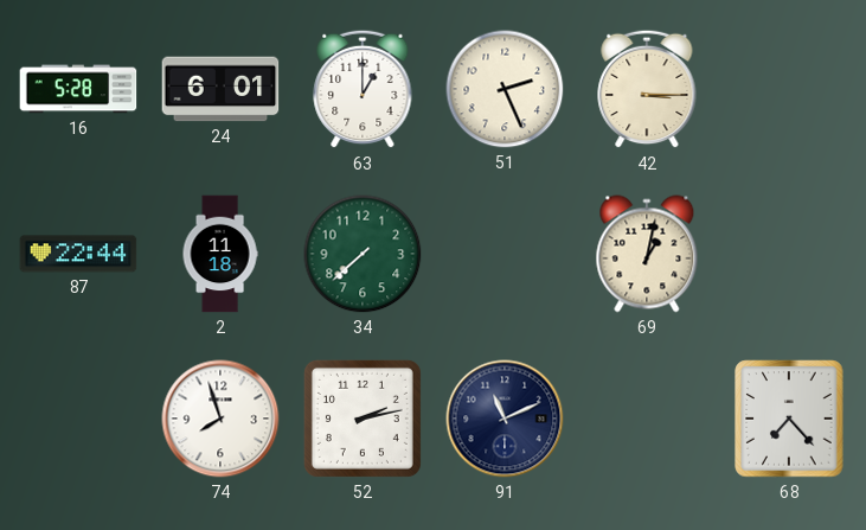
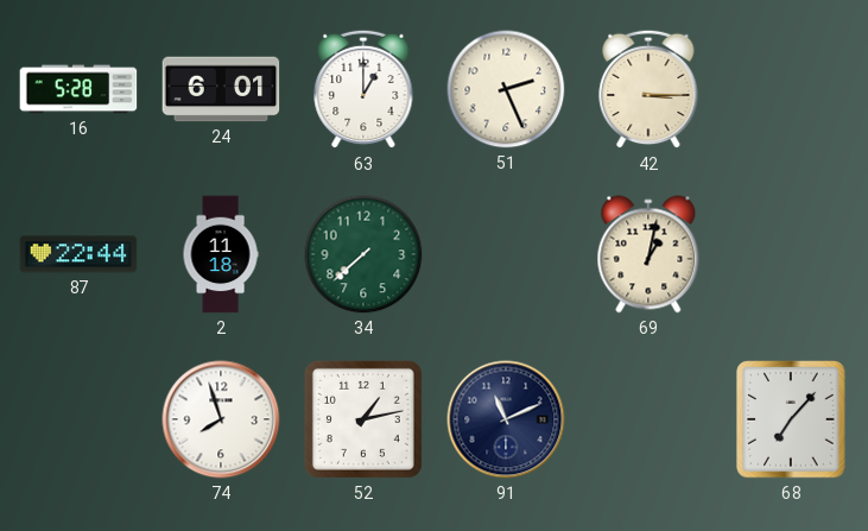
52: 2:13 -> 1:13
68: 7:23 -> 7:07
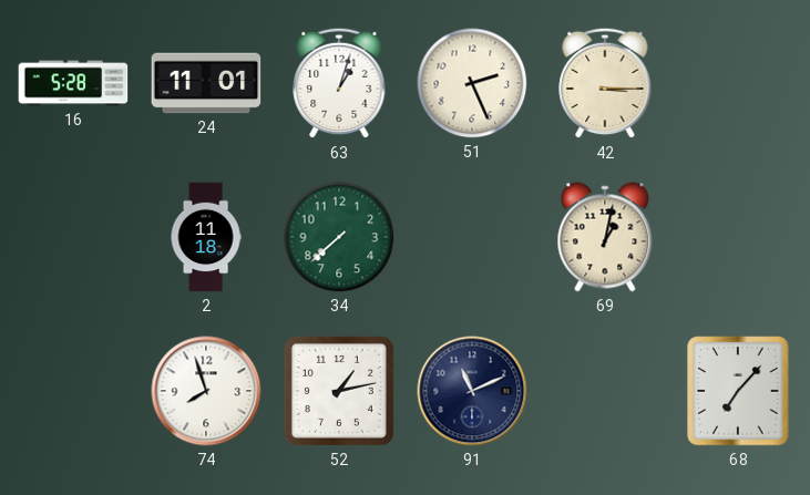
24: 6:01 -> 11:01
63: 1:00 -> 1:03
87: 22:44 -> none
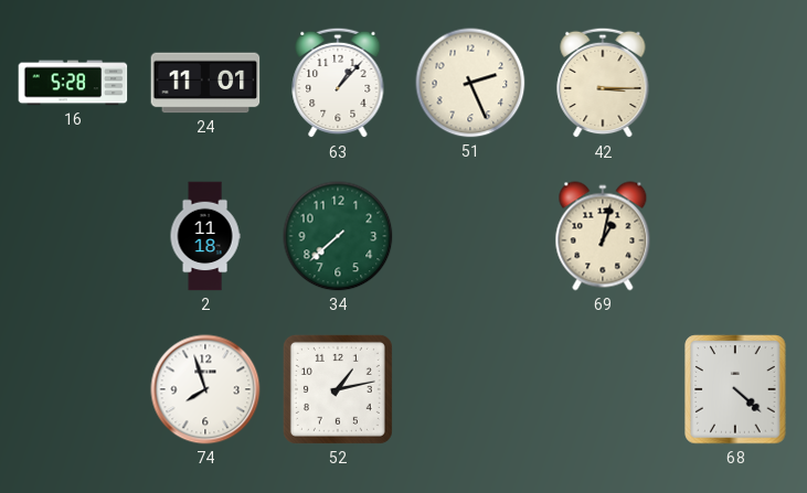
63: 1:03 -> 1:07
91: 11:11 -> none
68: 7:07 -> 4:22
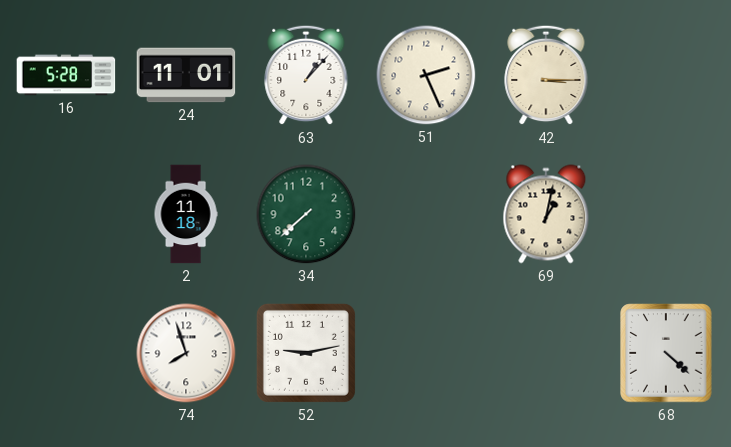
52: 1:13 -> 9:13
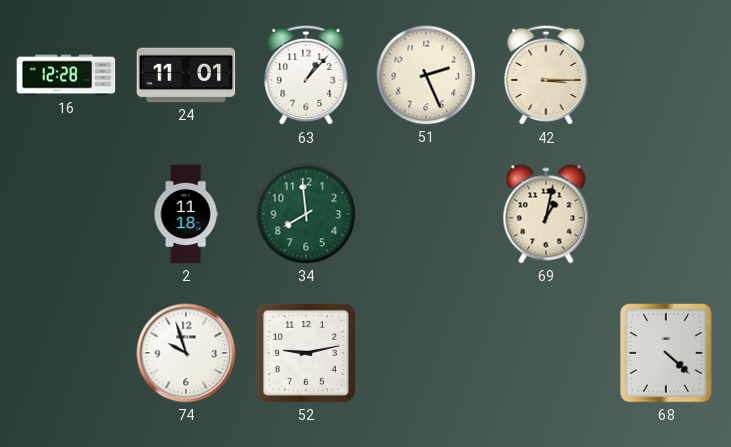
16: 5:28 -> 12:28
34: 7:38 -> 7:59
74: 7:57 -> 9:57
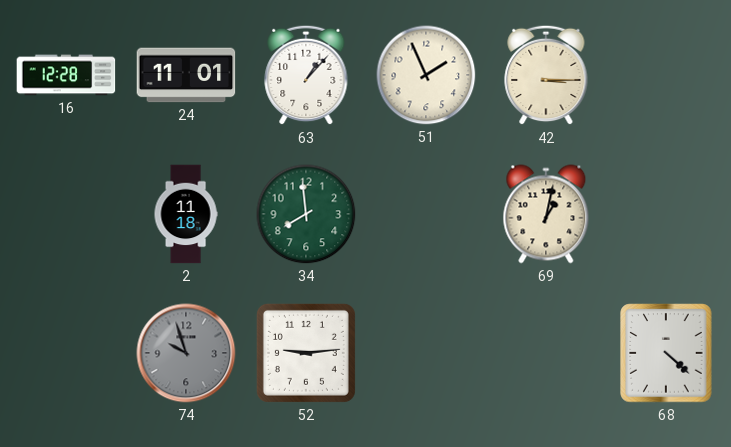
51: 2:26 -> 1:56
74 dial: white -> grey
52: 9:13 -> 9:14
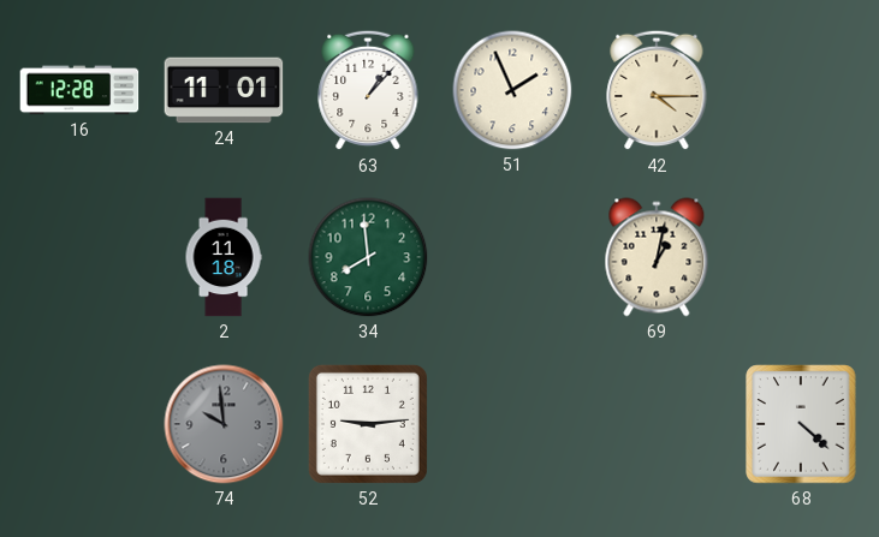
42: 3:15 -> 4:15
74: 9:57 -> 9:59
